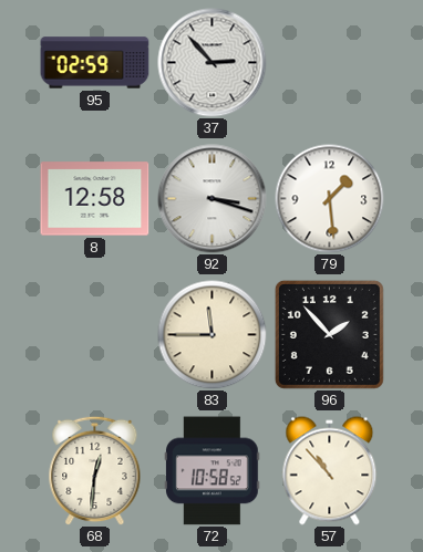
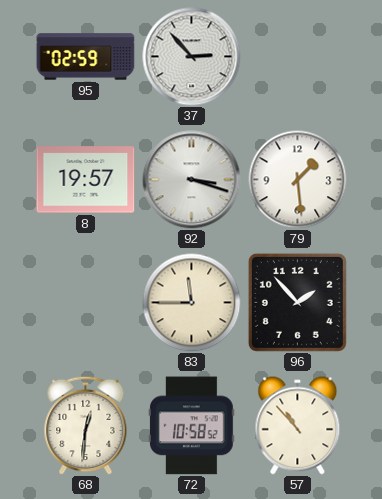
8: 12:58 -> 19:57
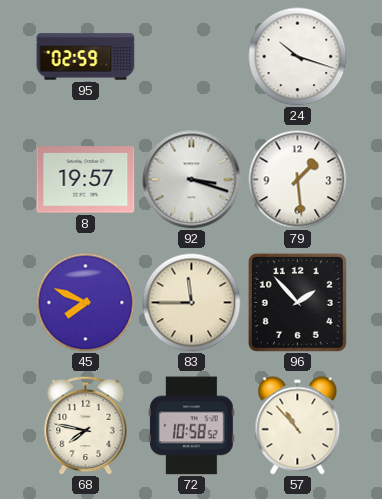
37: 2:53 -> none
24: none -> 10:18
45: none -> 7:49
68: 12:31 -> 7:47
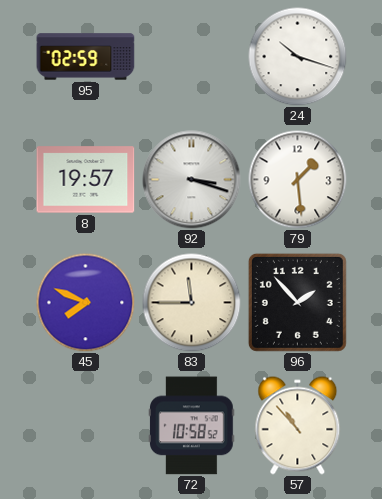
68: 7:47 -> none
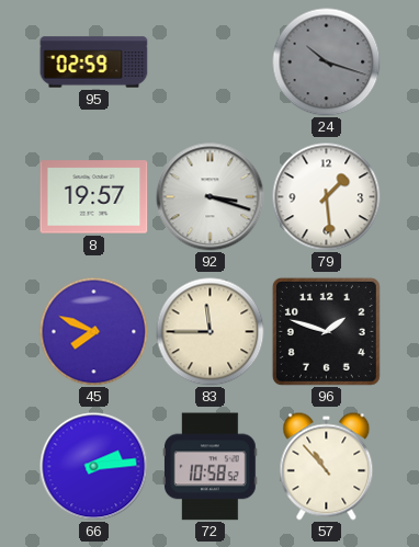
24 dial: white -> grey
96: 1:53 -> 1:48
66: none -> 2:14
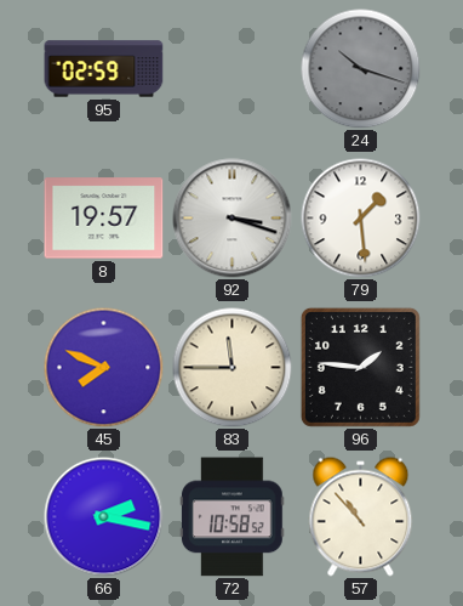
96: 1:48 -> 1:46
66: 2:14 -> 2:17
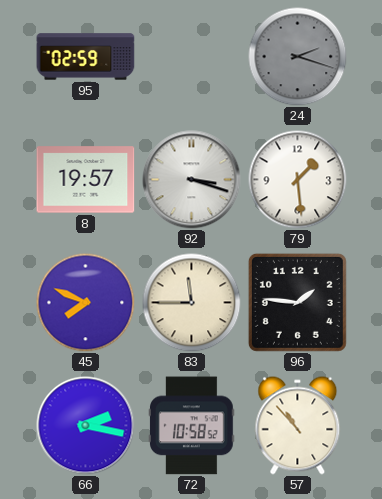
24: 10:18 -> 2:18
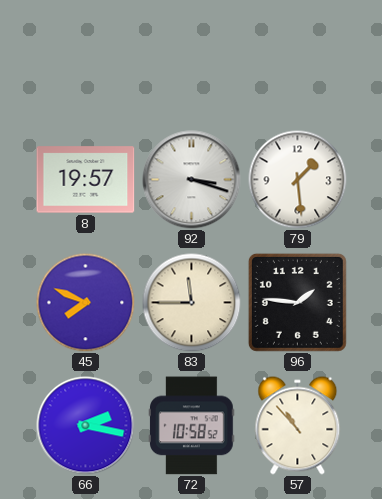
95: 02:59 -> none
24: 2:18 -> none
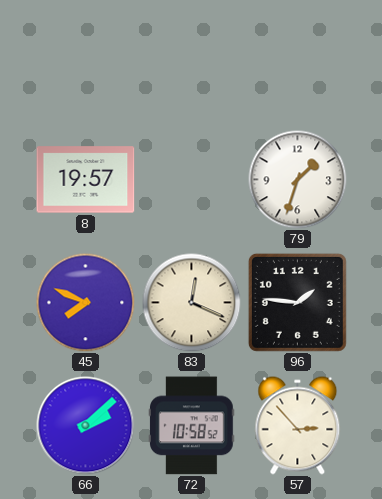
92: 3:18 -> none
79: 1:29 -> 1:33
83: 11:45 -> 12:19
66: 2:17 -> 2:08
57: 10:53 -> 2:53
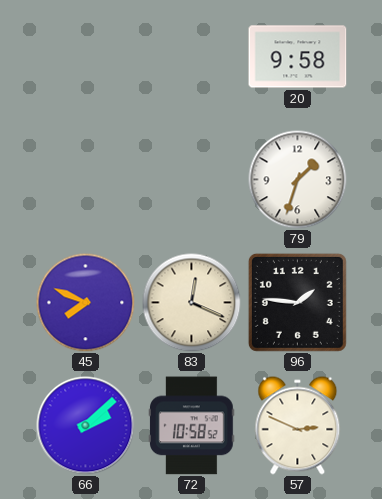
20: none -> 9:58
8: 19:57 -> none
57: 2:53 -> 2:49
